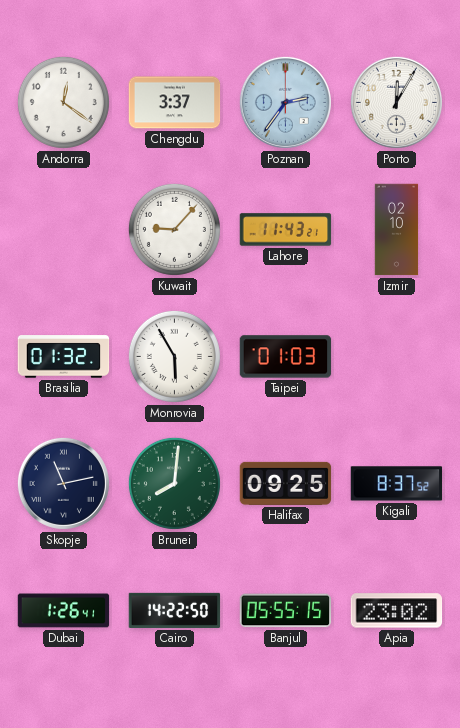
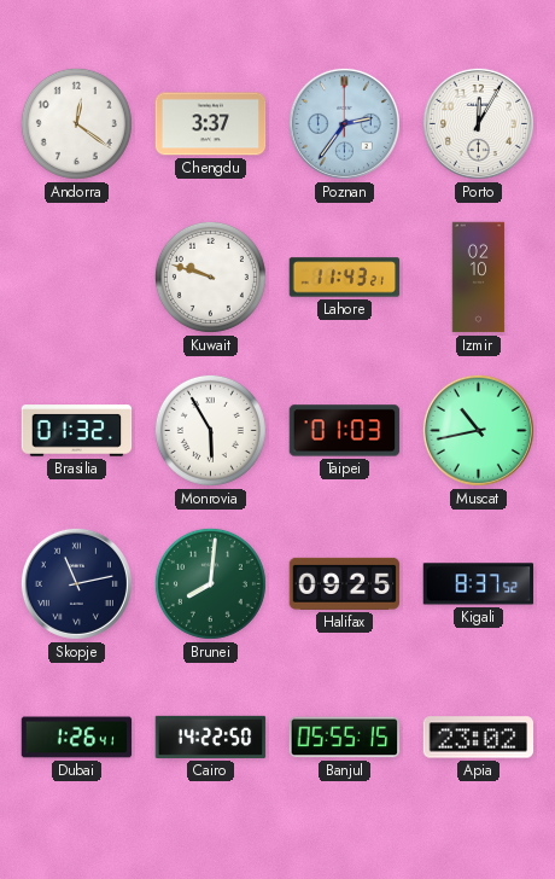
Kuwait: 9:07 -> 9:48
Muscat: none -> 10:43
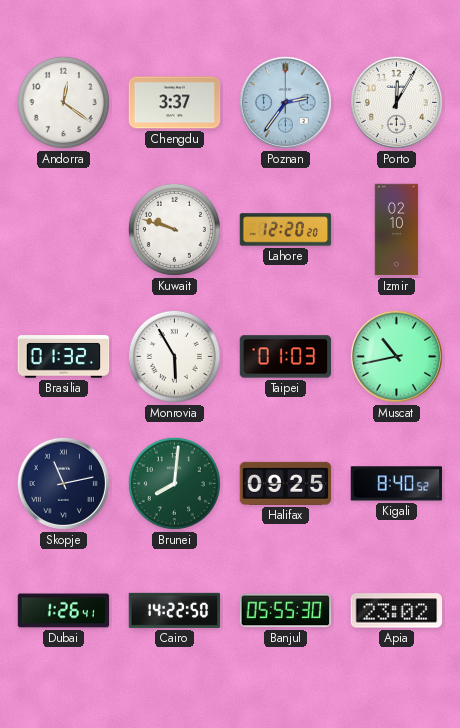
Lahore: 11:43 -> 12:20
Kigali: 8:37 -> 8:40
Banjul: 05:55:15 -> 05:55:30
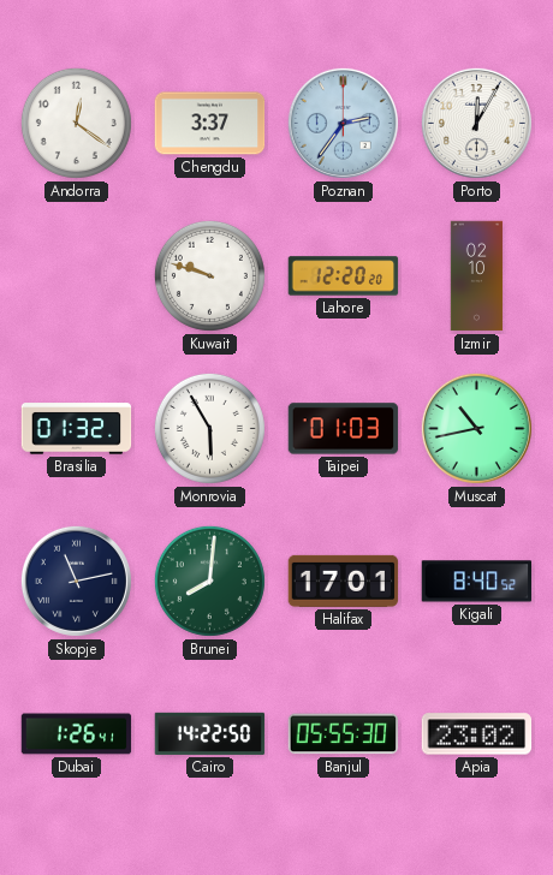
Halifax: 09:25 -> 17:01
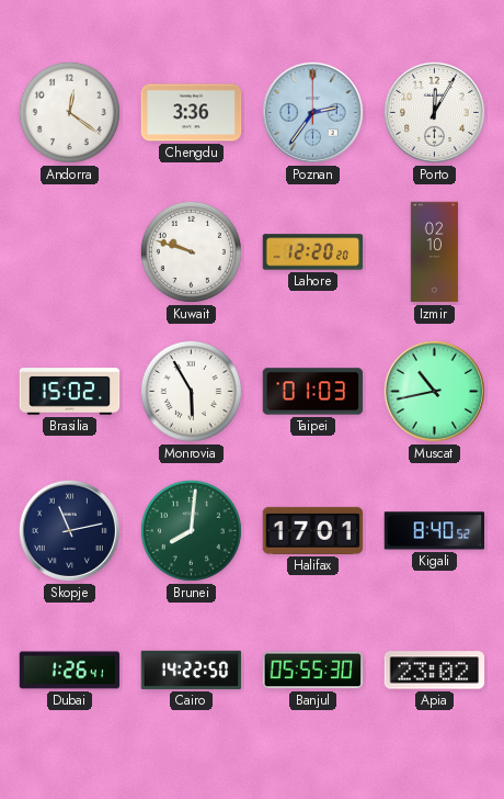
Chengdu: 3:37 -> 3:36
Brasilia: 01:32 -> 15:02
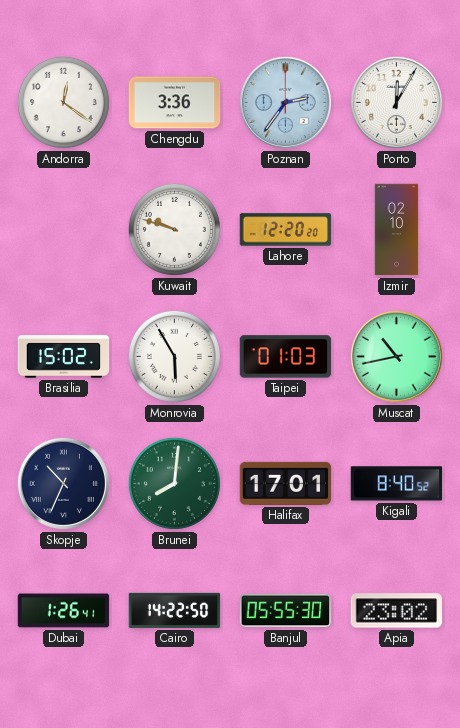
Skopje: 11:13 -> 10:34
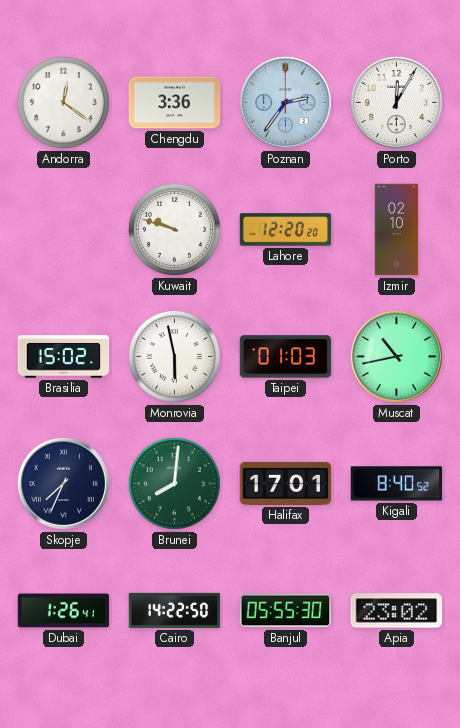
Monrovia: 5:55 -> 5:58
Skopje: 10:34 -> 7:34
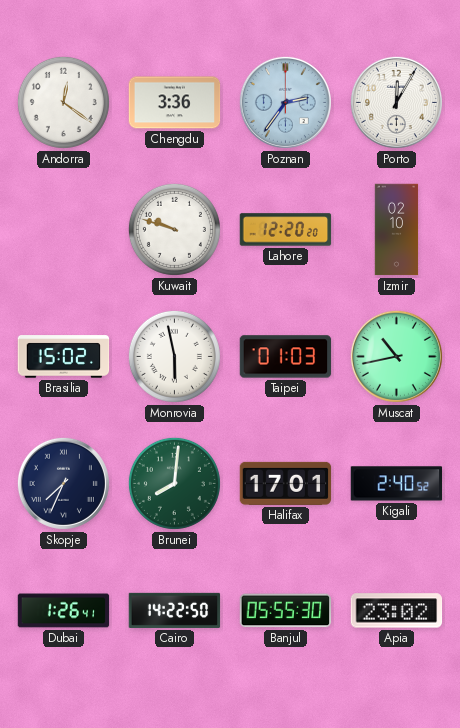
Kigali: 8:40 -> 2:40
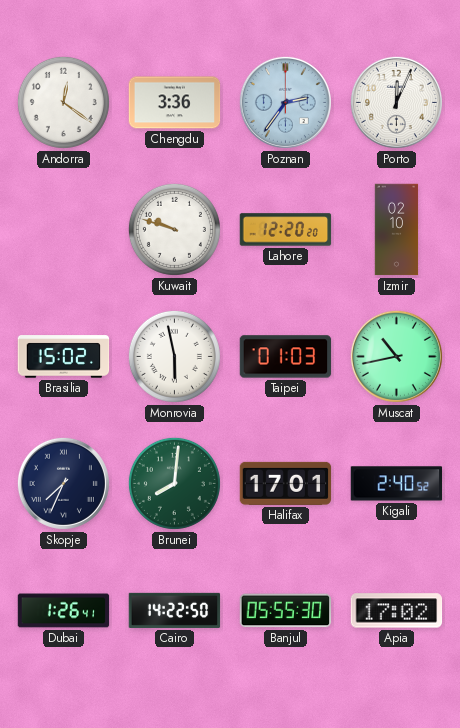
Porto: 12:05 -> 12:04
Apia: 23:02 -> 17:02
